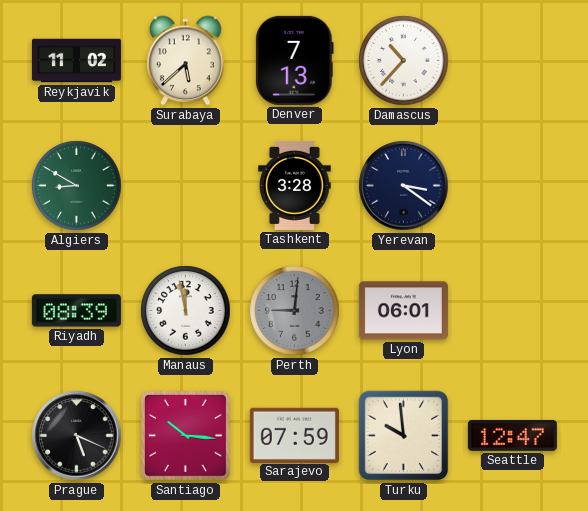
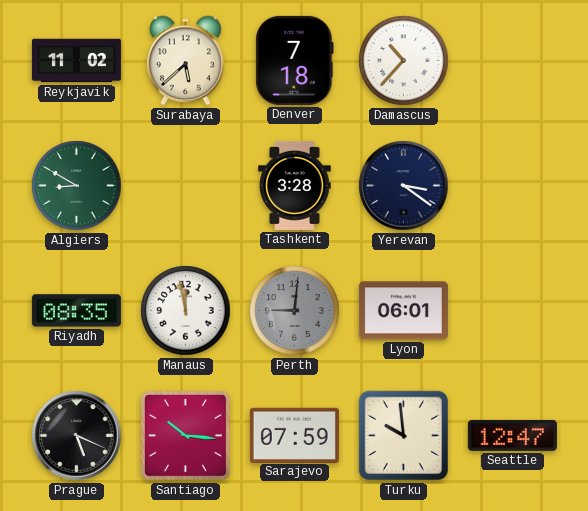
Denver: 7:13 -> 7:18
Riyadh: 08:39 -> 08:35
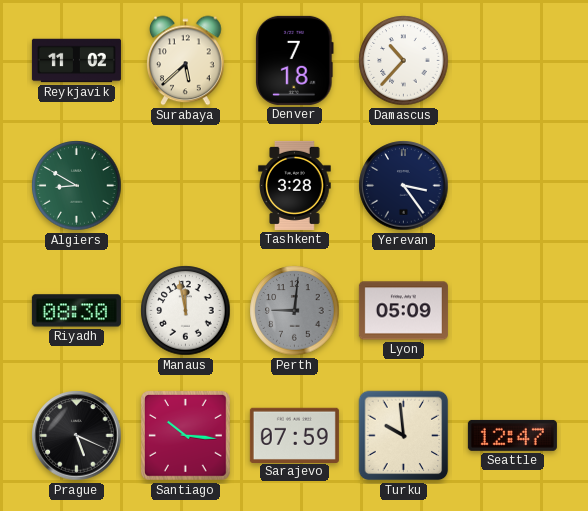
Yerevan: 3:21 -> 3:24
Riyadh: 08:35 -> 08:30
Lyon: 06:01 -> 05:09
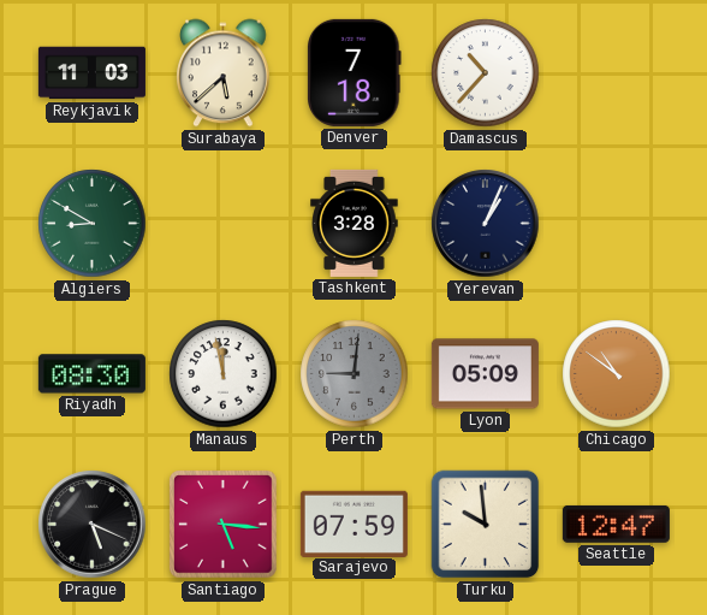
Reykjavik: 11:02 -> 11:03
Yerevan: 3:24 -> 1:04
Chicago: none -> 10:51
Santiago: 10:16 -> 5:16
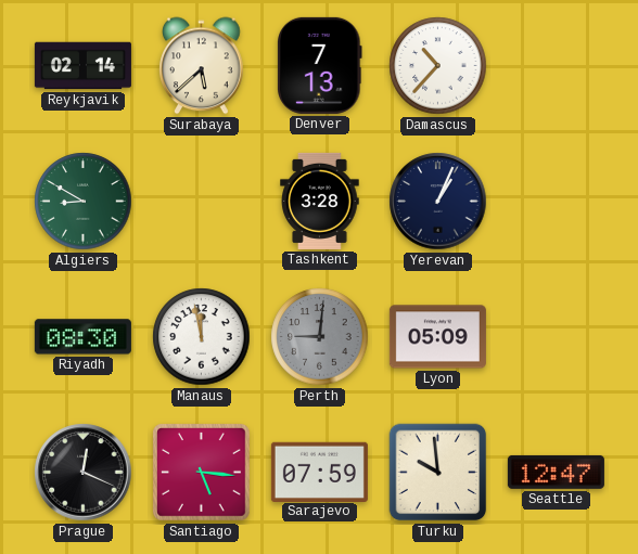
Reykjavik: 11:03 -> 02:14
Denver: 7:18 -> 7:13
Chicago: 10:51 -> none
Prague: 5:19 -> 12:19
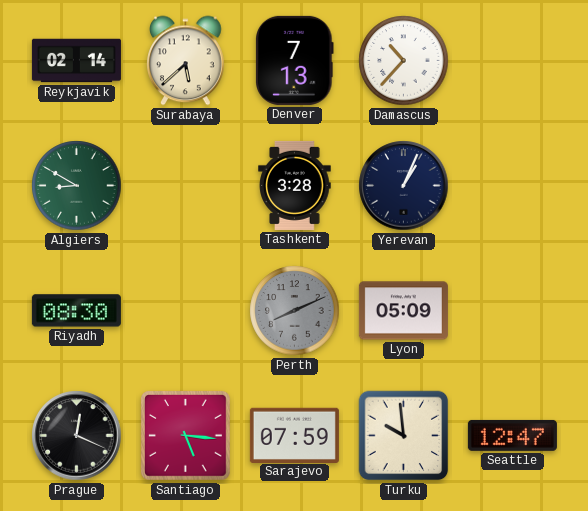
Manaus: 11:58 -> none
Perth: 9:01 -> 8:11
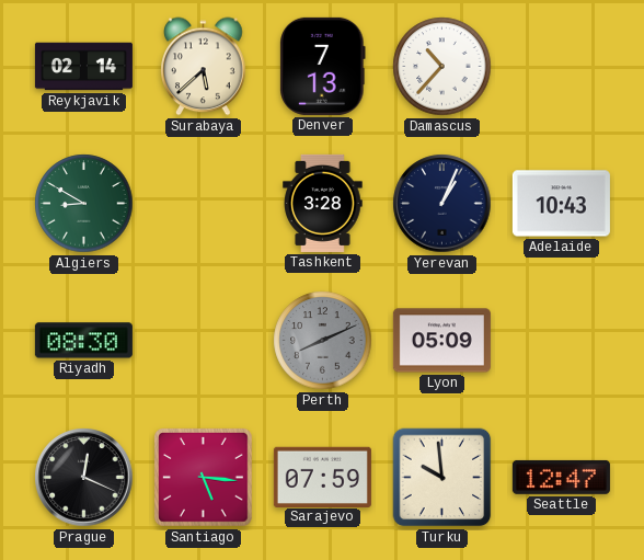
Adelaide: none -> 10:43
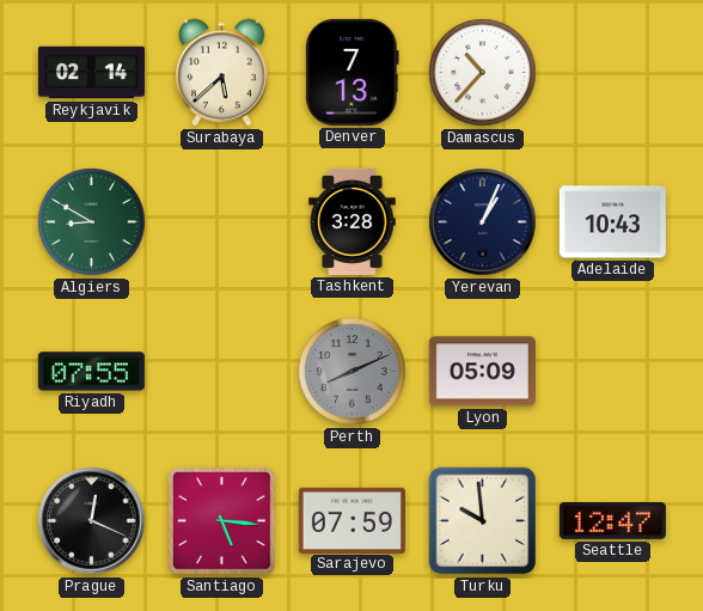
Riyadh: 08:30 -> 07:55
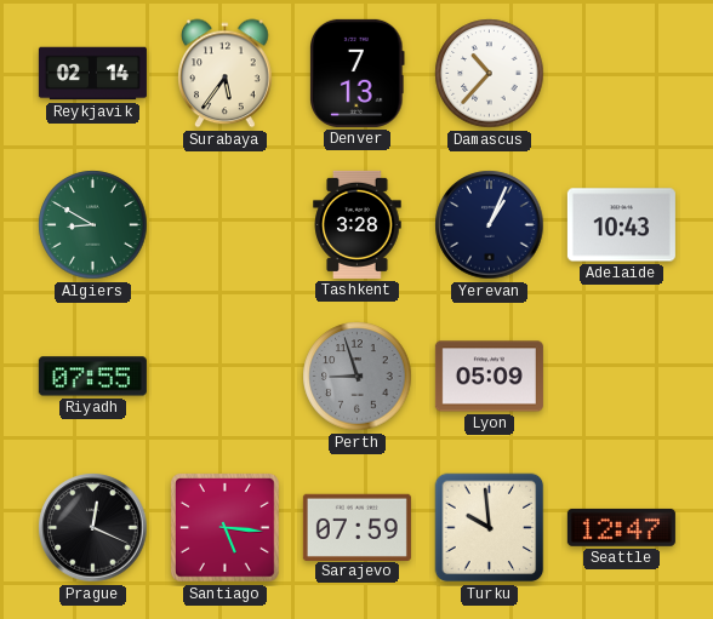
Surabaya: 5:38 -> 5:36
Perth: 8:11 -> 8:57
